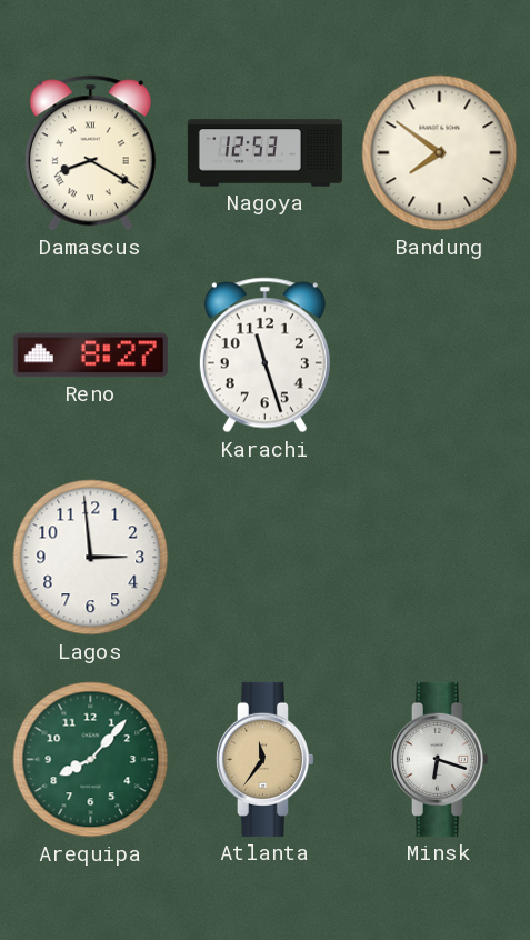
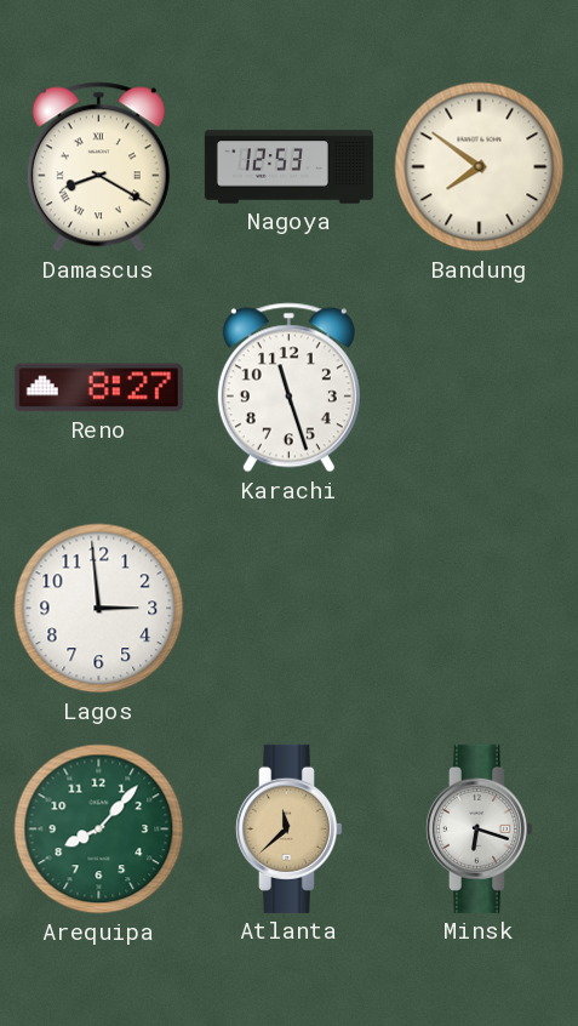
Atlanta: 11:36 -> 11:38
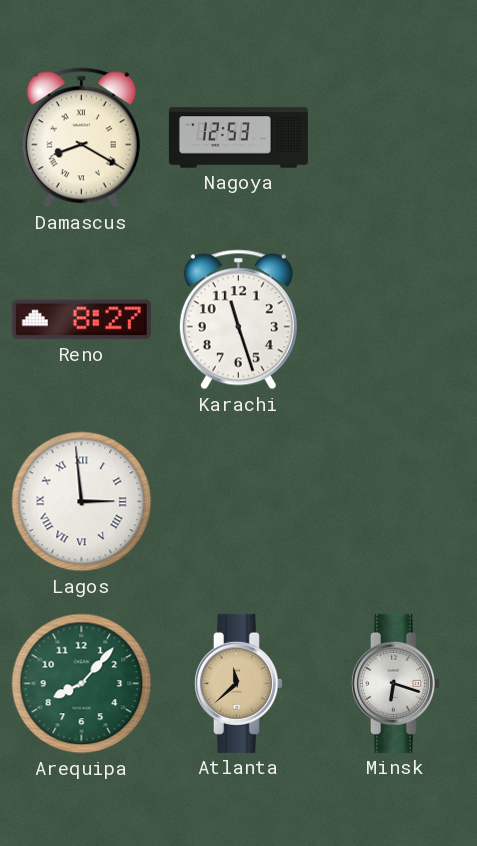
Bandung: 7:51 -> none
Lagos numerals: Arabic -> Roman
